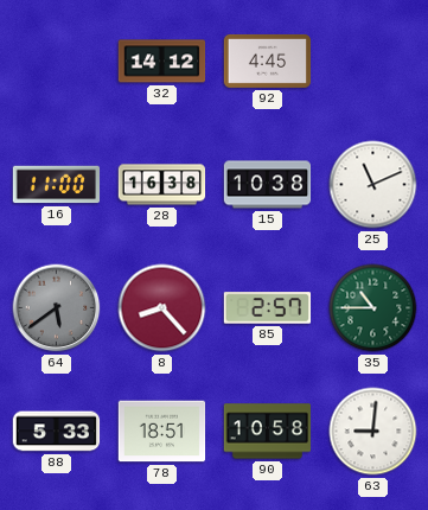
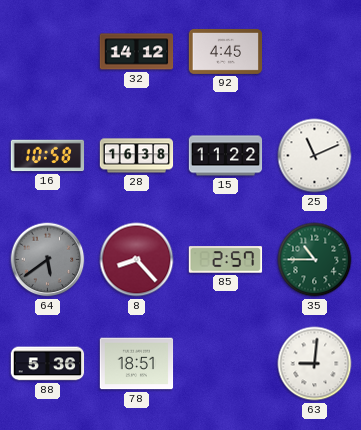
16: 11:00 -> 10:58
15: 10:38 -> 11:22
88: 5:33 -> 5:36
90: 10:58 -> none
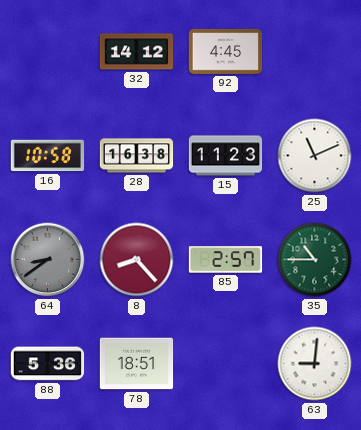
15: 11:22 -> 11:23
64: 5:39 -> 8:39
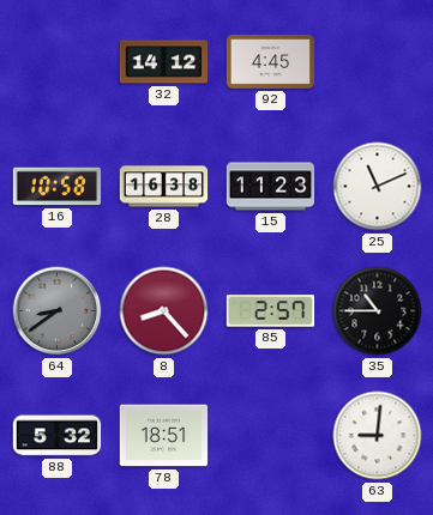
35 dial: green -> black
88: 5:36 -> 5:32
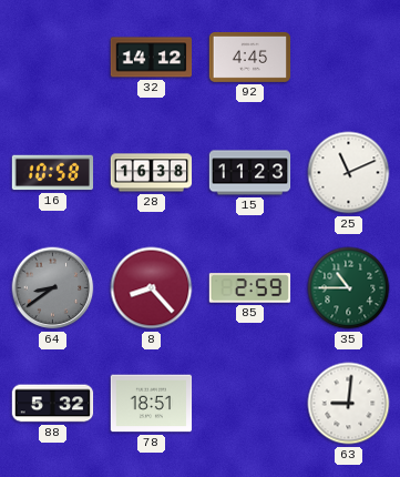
85: 2:57 -> 2:59
35 dial: black -> green
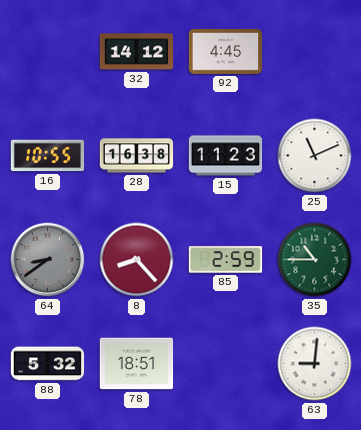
16: 10:58 -> 10:55
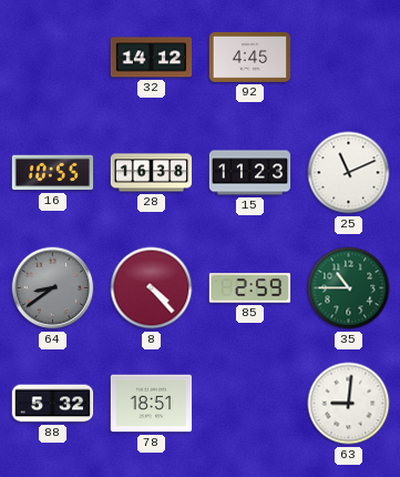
8: 8:23 -> 4:23
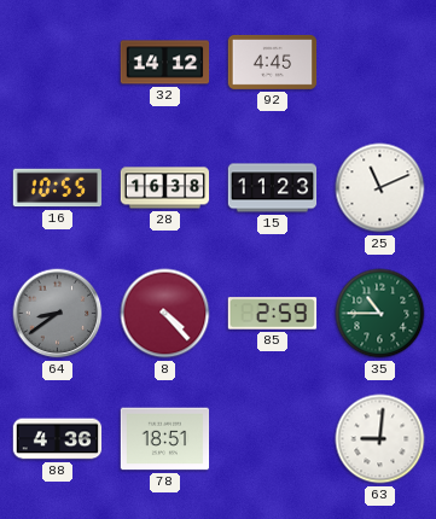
88: 5:32 -> 4:36
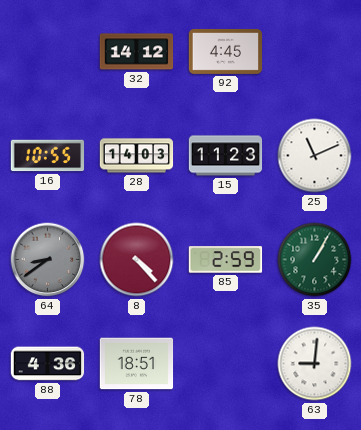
28: 16:38 -> 14:03
35: 10:45 -> 1:05
